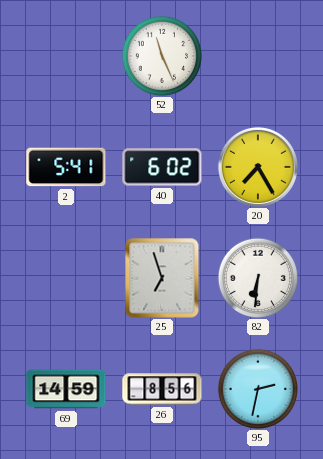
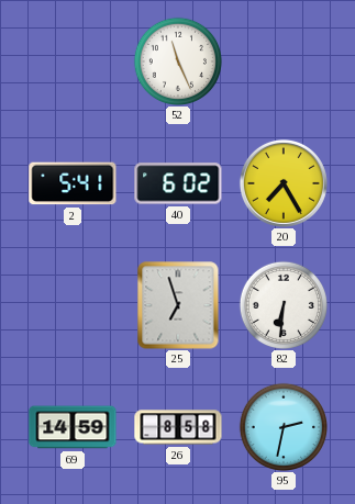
26: 8:56 -> 8:58
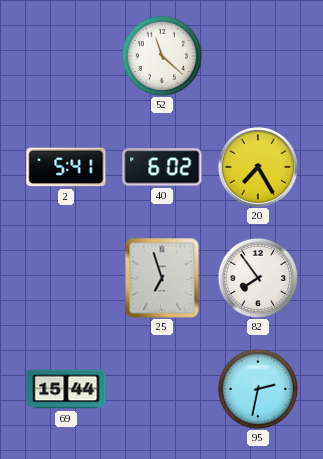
52: 11:26 -> 11:22
82: 6:31 -> 7:54
69: 14:59 -> 15:44
26: 8:58 -> none
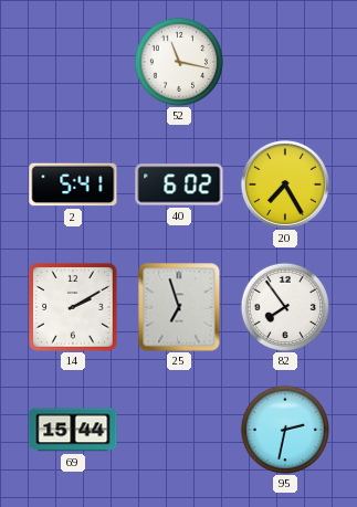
52: 11:22 -> 11:17
14: none -> 2:10
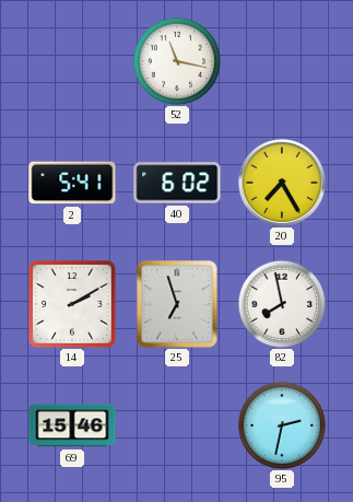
82: 7:54 -> 7:58
69: 15:44 -> 15:46
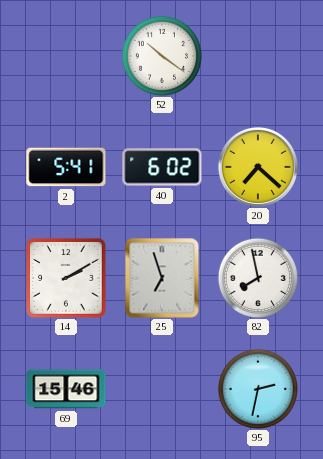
52: 11:17 -> 10:21
20: 7:25 -> 7:22
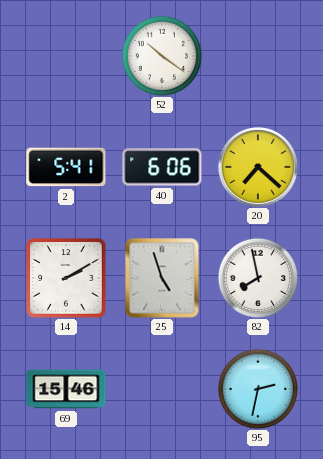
40: 6:02 -> 6:06
25: 6:57 -> 4:57
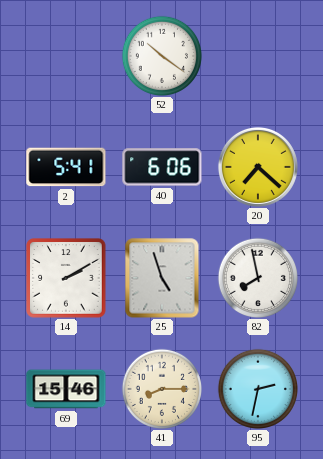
41: none -> 8:15
